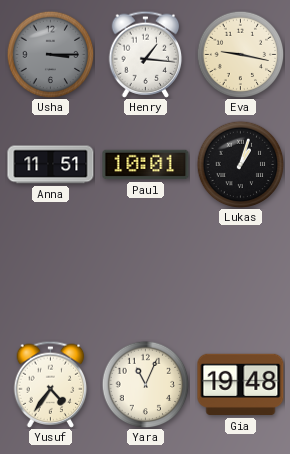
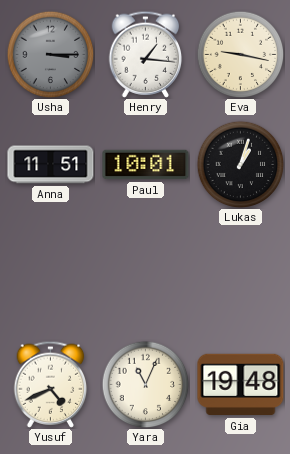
Yusuf: 4:36 -> 4:41
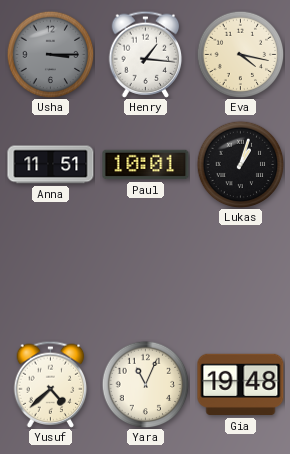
Eva: 9:17 -> 4:17
Yusuf: 4:41 -> 4:38
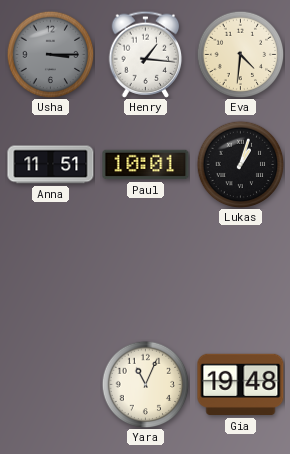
Eva: 4:17 -> 4:31
Yusuf: 4:38 -> none
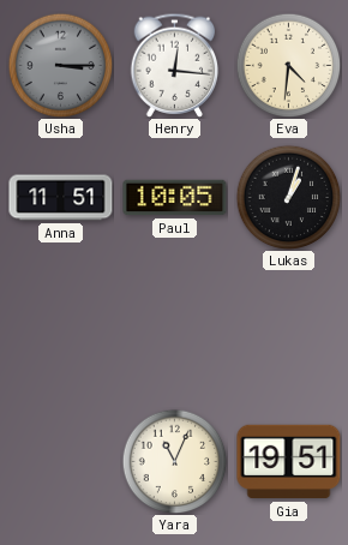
Henry: 1:16 -> 12:16
Paul: 10:01 -> 10:05
Gia: 19:48 -> 19:51
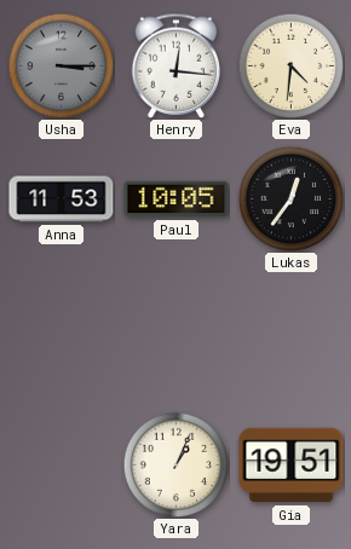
Anna: 11:51 -> 11:53
Lukas: 1:03 -> 12:36
Yara: 11:04 -> 1:04
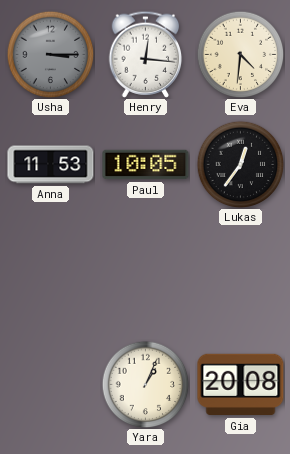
Gia: 19:51 -> 20:08
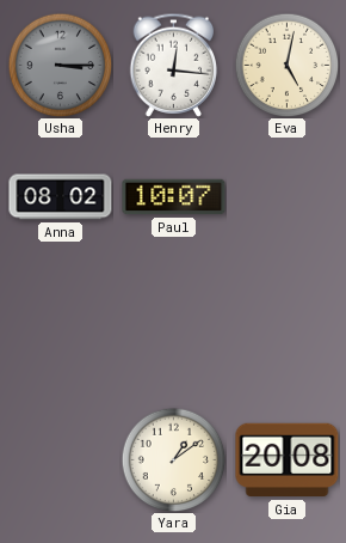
Eva: 4:31 -> 5:02
Anna: 11:53 -> 08:02
Paul: 10:05 -> 10:07
Lukas: 12:36 -> none
Yara: 1:04 -> 1:09
